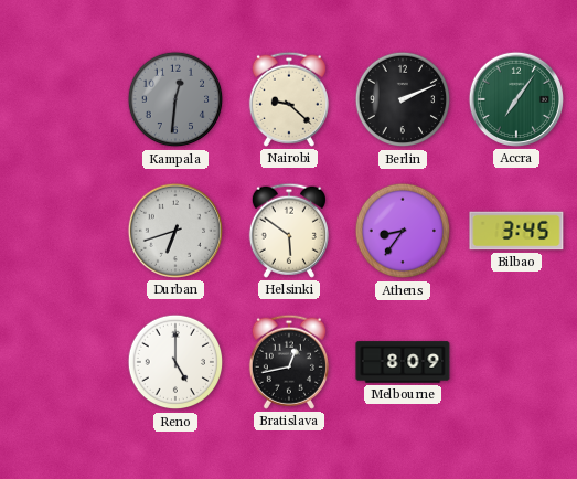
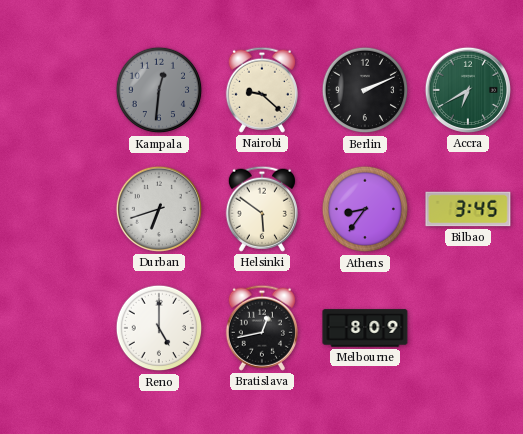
Accra: 7:06 -> 6:40
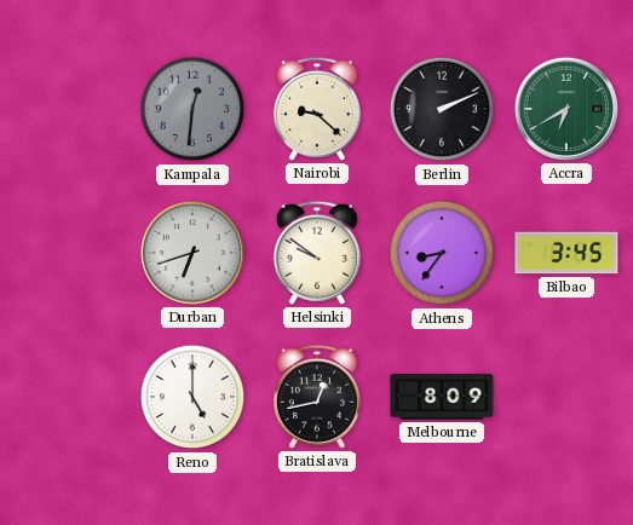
Helsinki: 5:51 -> 9:51
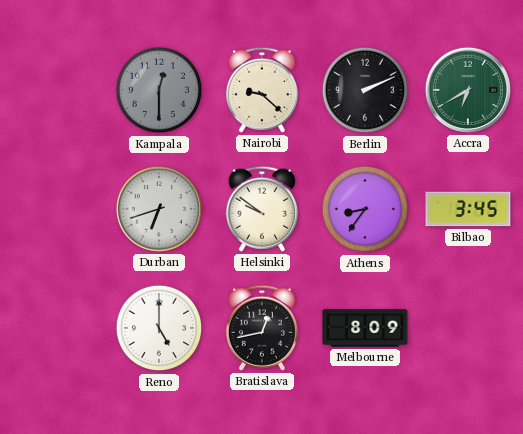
Kampala: 12:31 -> 12:30
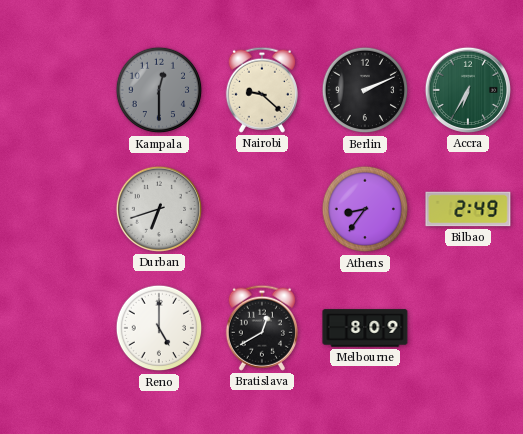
Accra: 6:40 -> 6:35
Helsinki: 9:51 -> none
Bilbao: 3:45 -> 2:49
Bratislava: 12:43 -> 12:40
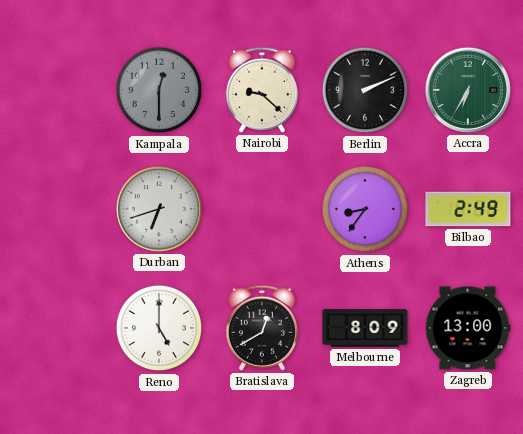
Zagreb: none -> 13:00
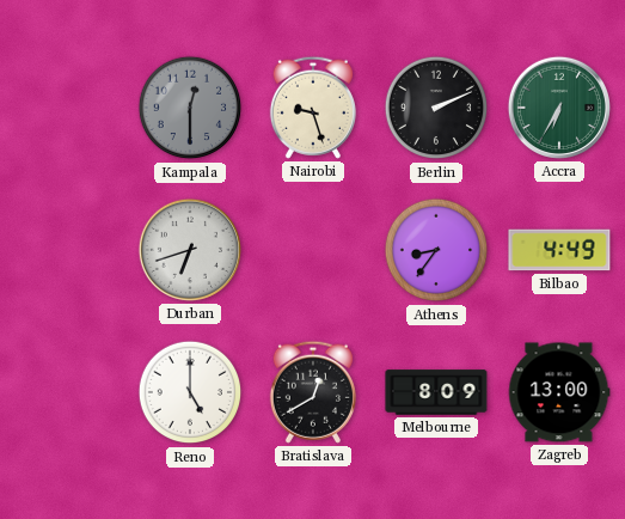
Nairobi: 9:22 -> 9:27
Bilbao: 2:49 -> 4:49
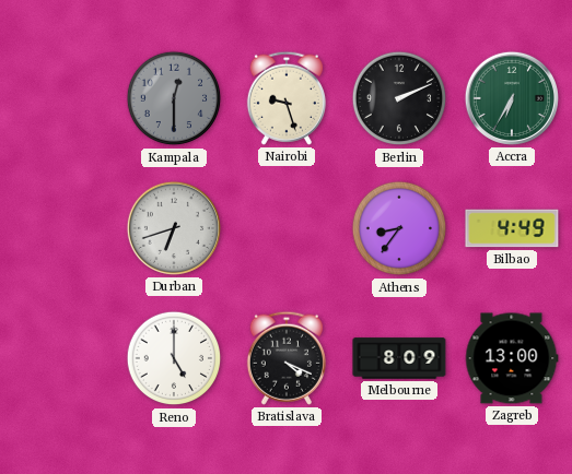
Bratislava: 12:40 -> 4:19
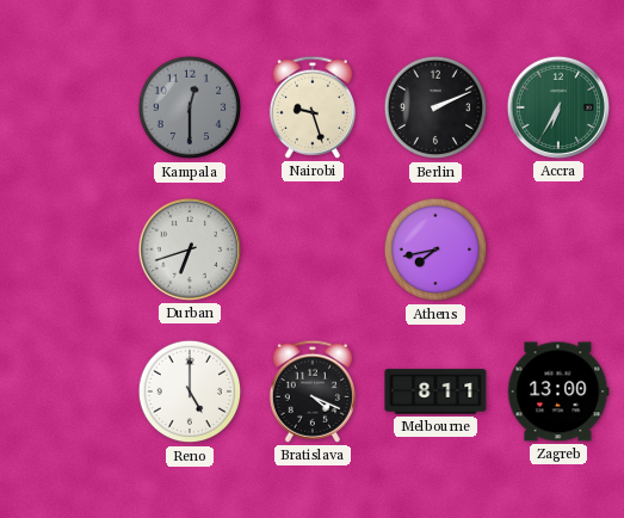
Athens: 8:36 -> 7:43
Bilbao: 4:49 -> none
Melbourne: 8:09 -> 8:11
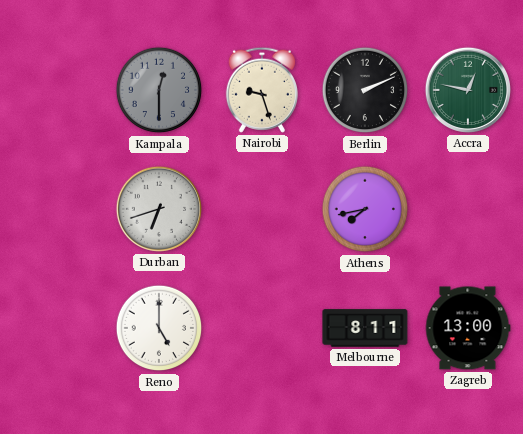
Accra: 6:35 -> 12:47
Bratislava: 4:19 -> none
